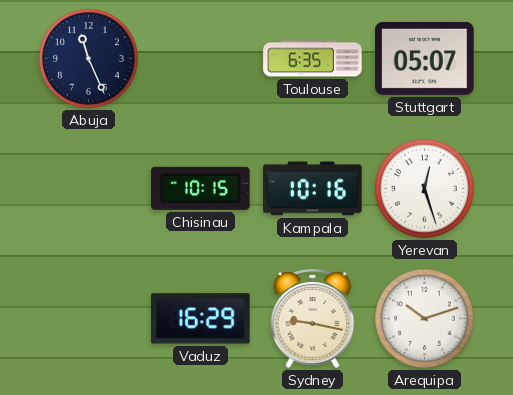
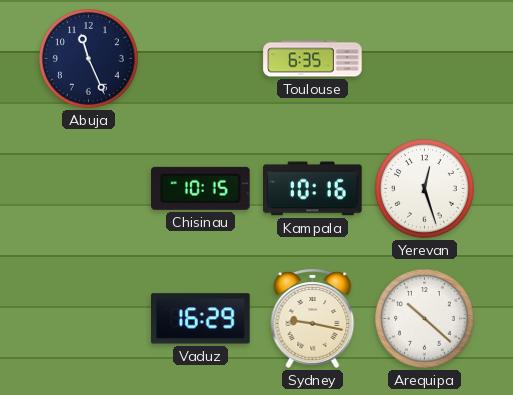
Stuttgart: 05:07 -> none
Arequipa: 10:12 -> 10:22
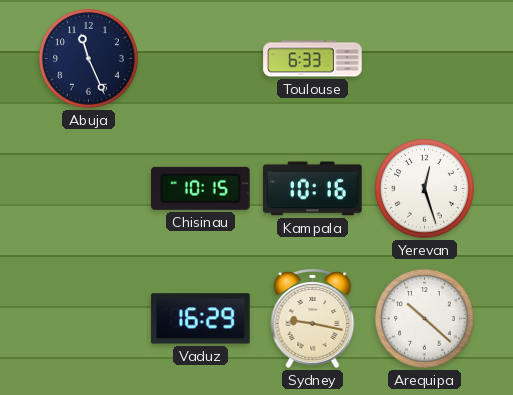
Toulouse: 6:35 -> 6:33
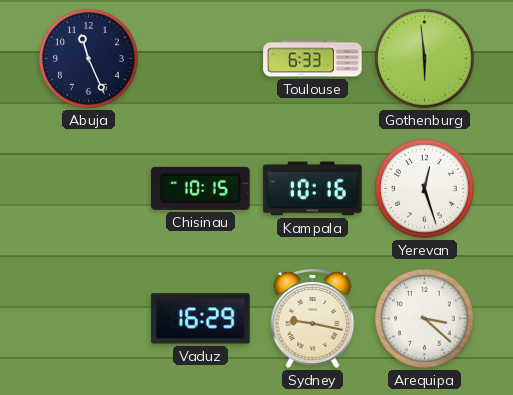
Gothenburg: none -> 5:59
Arequipa: 10:22 -> 3:22
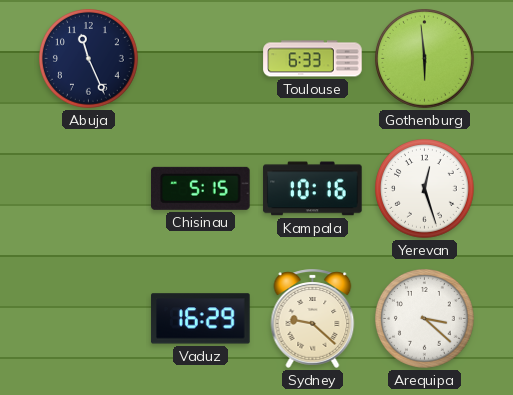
Chisinau: 10:15 -> 5:15
Sydney: 9:17 -> 9:22
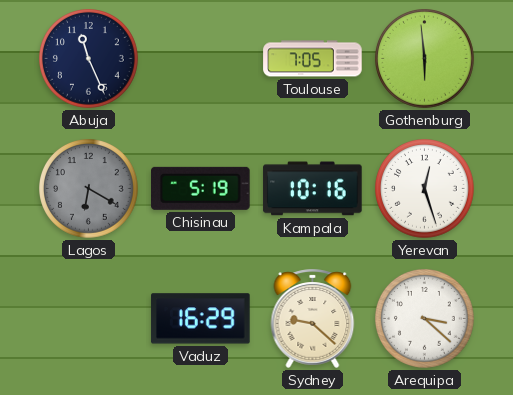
Toulouse: 6:33 -> 7:05
Lagos: none -> 6:20
Chisinau: 5:15 -> 5:19
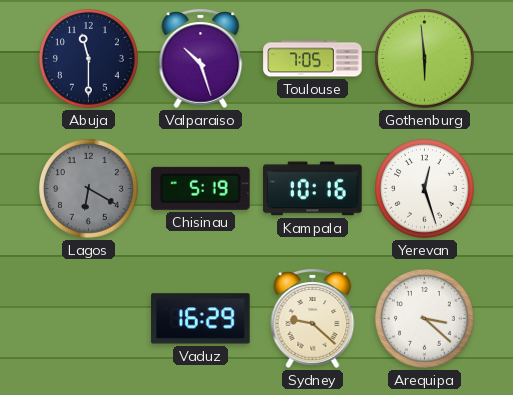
Abuja: 11:26 -> 11:30
Valparaiso: none -> 10:27
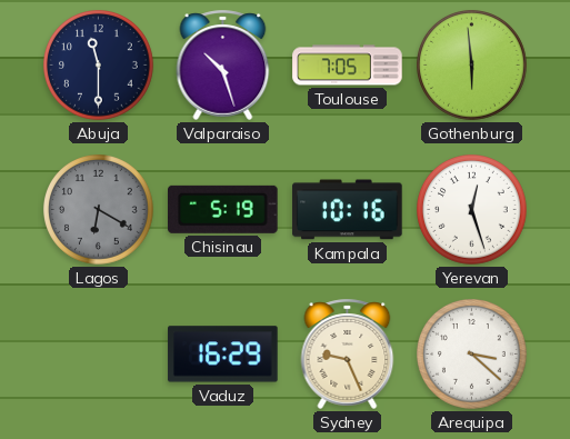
Sydney: 9:22 -> 9:26
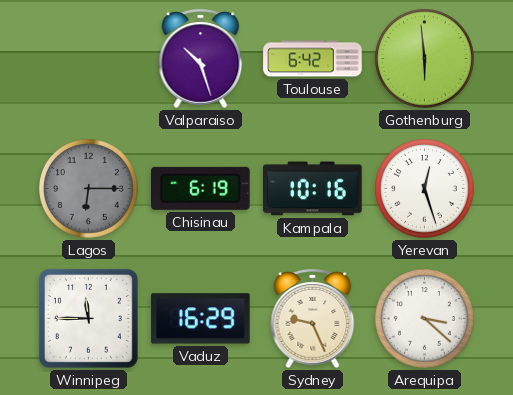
Abuja: 11:30 -> none
Toulouse: 7:05 -> 6:42
Lagos: 6:20 -> 6:15
Chisinau: 5:19 -> 6:19
Winnipeg: none -> 11:45
